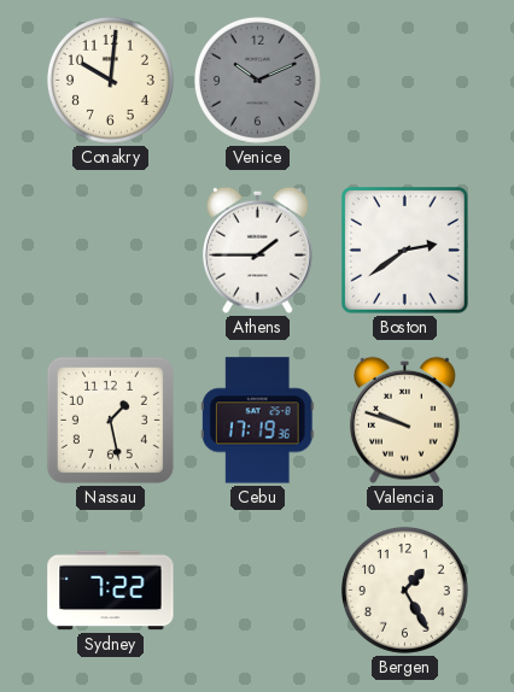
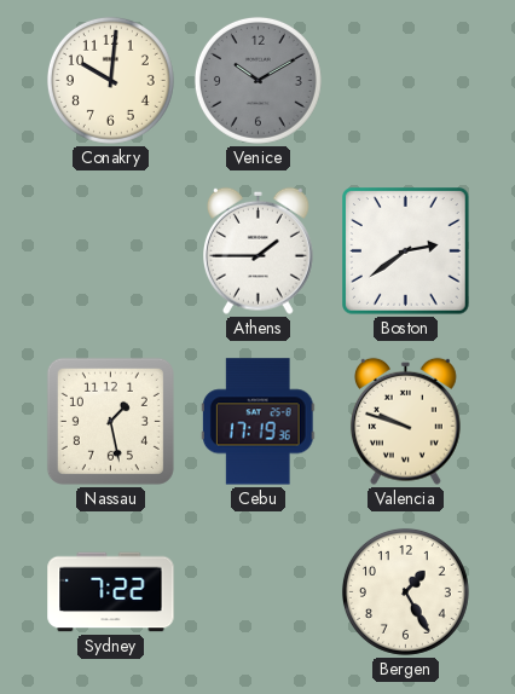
Venice: 10:11 -> 10:10
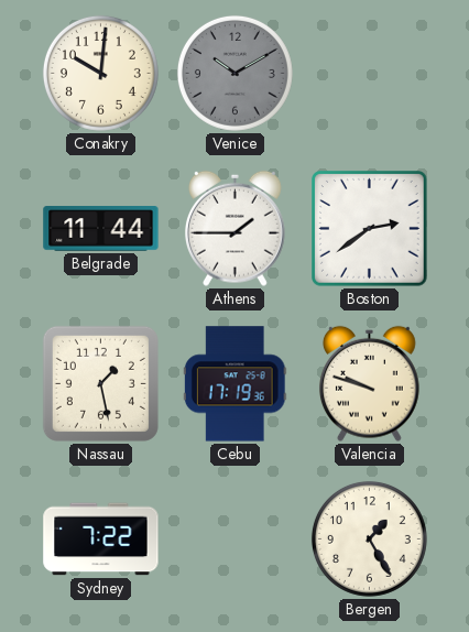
Belgrade: none -> 11:44
